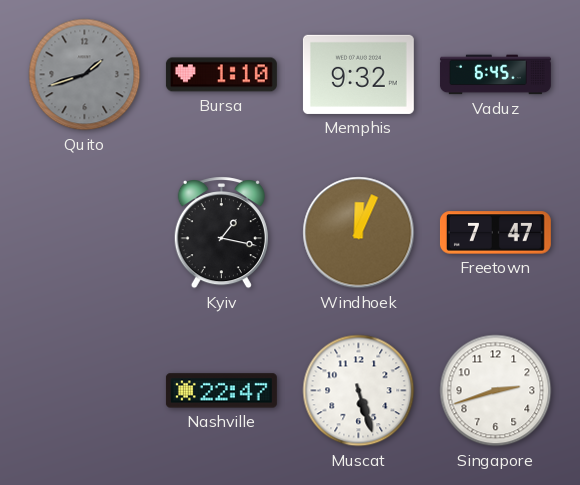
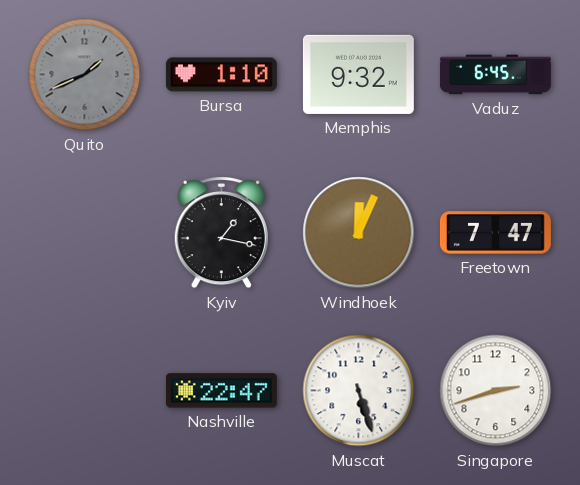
Quito: 1:42 -> 1:41
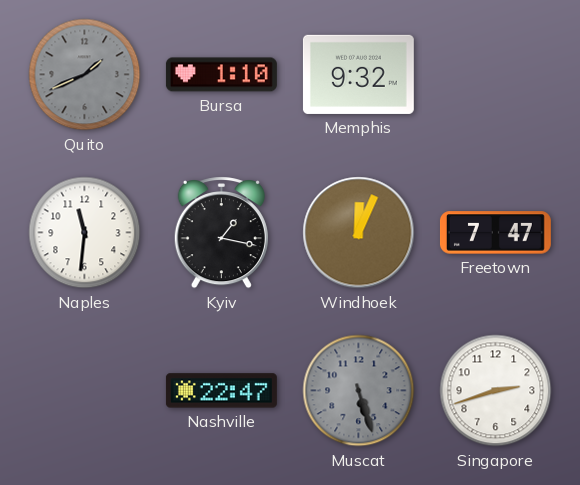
Vaduz: 6:45 -> none
Naples: none -> 11:31
Muscat dial: white -> grey
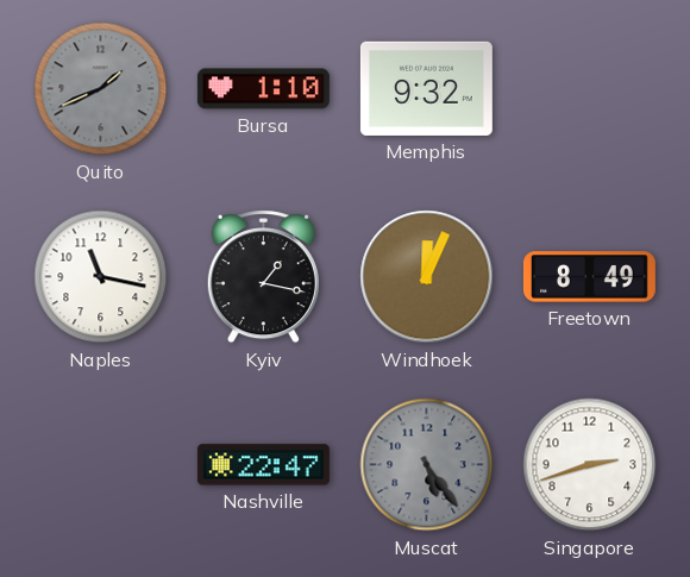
Naples: 11:31 -> 11:17
Freetown: 7:47 -> 8:49
Muscat: 5:27 -> 5:24
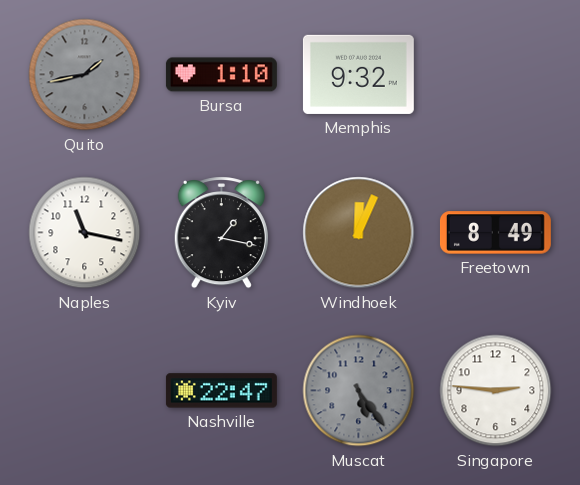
Quito: 1:41 -> 1:43
Singapore: 2:42 -> 2:46
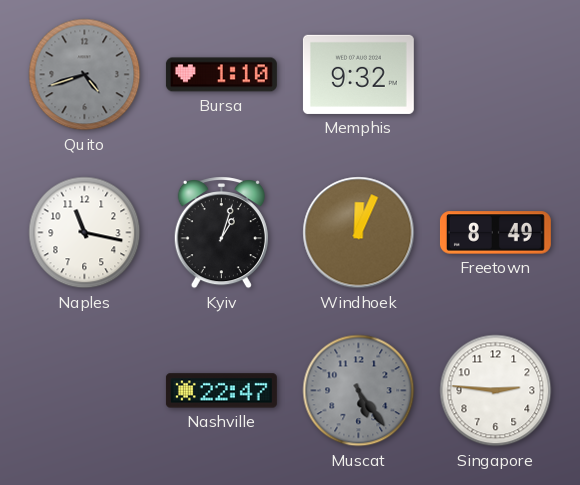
Quito: 1:43 -> 4:42
Kyiv: 1:17 -> 1:03
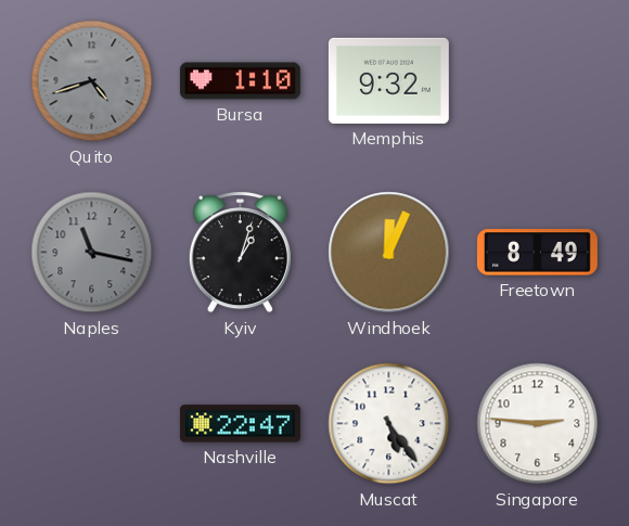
Naples dial: white -> grey
Muscat dial: grey -> white
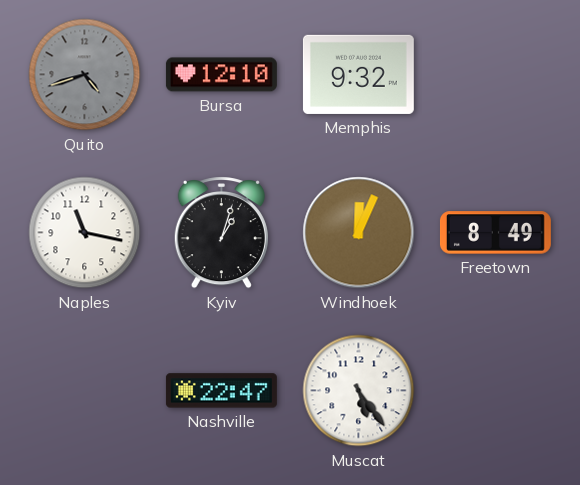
Bursa: 1:10 -> 12:10
Naples dial: grey -> white
Singapore: 2:46 -> none
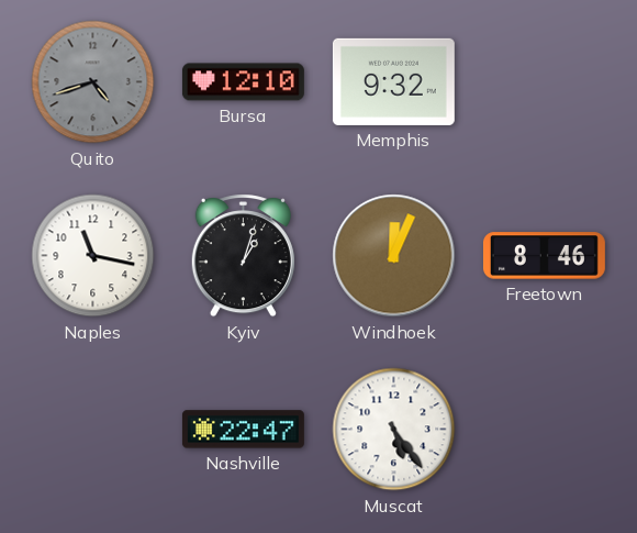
Freetown: 8:49 -> 8:46
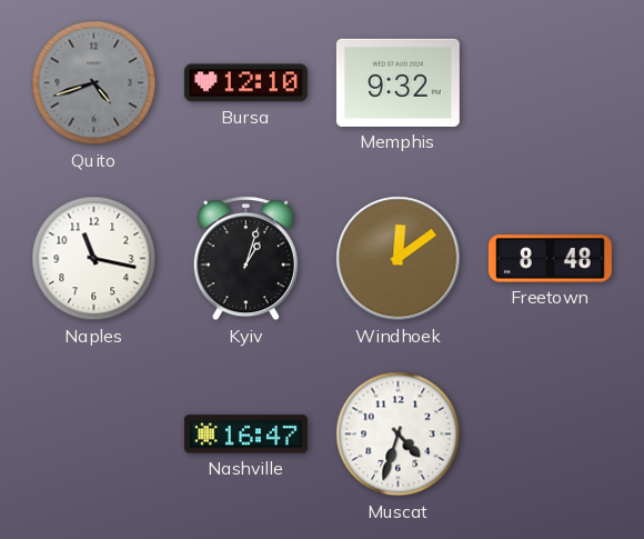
Windhoek: 12:04 -> 12:09
Freetown: 8:46 -> 8:48
Nashville: 22:47 -> 16:47
Muscat: 5:24 -> 4:33
